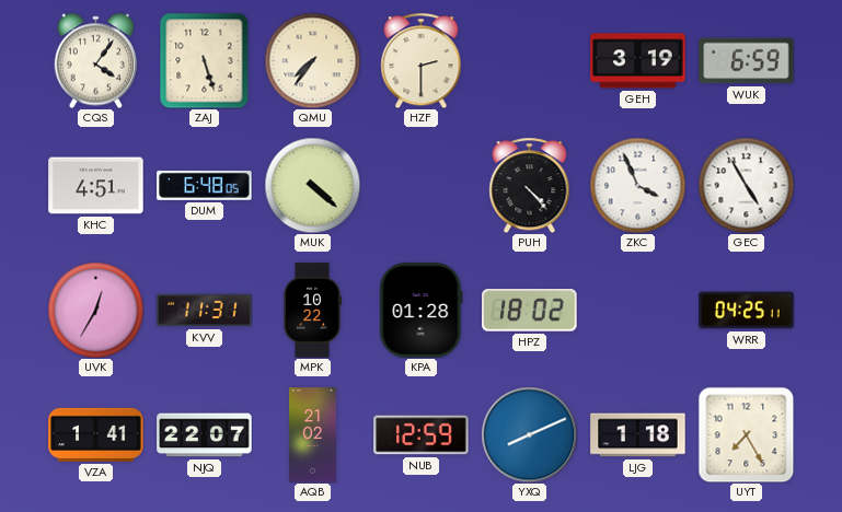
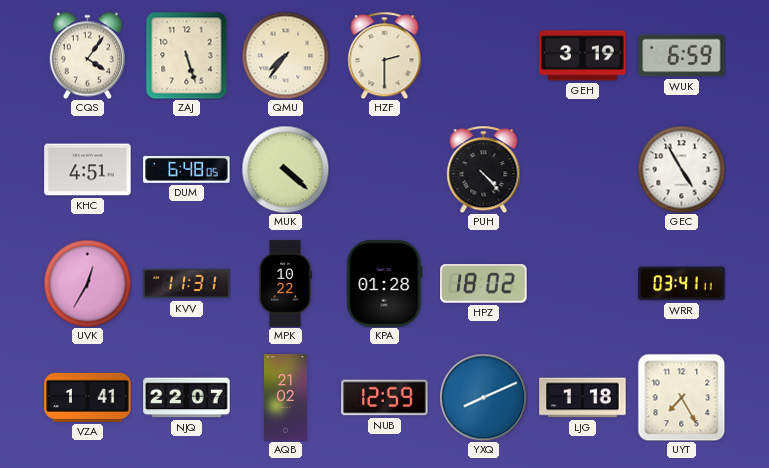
ZKC: 3:56 -> none
WRR: 04:25 -> 03:41
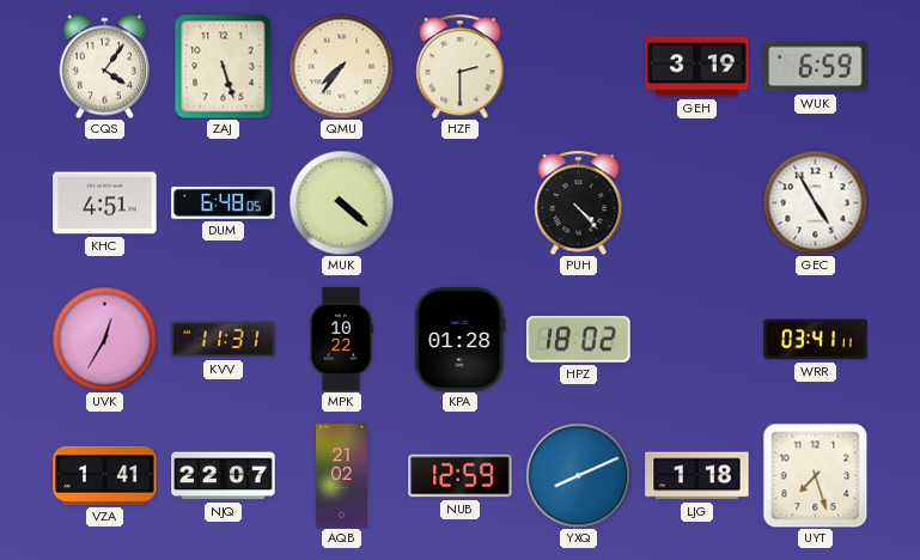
UYT: 7:25 -> 7:27
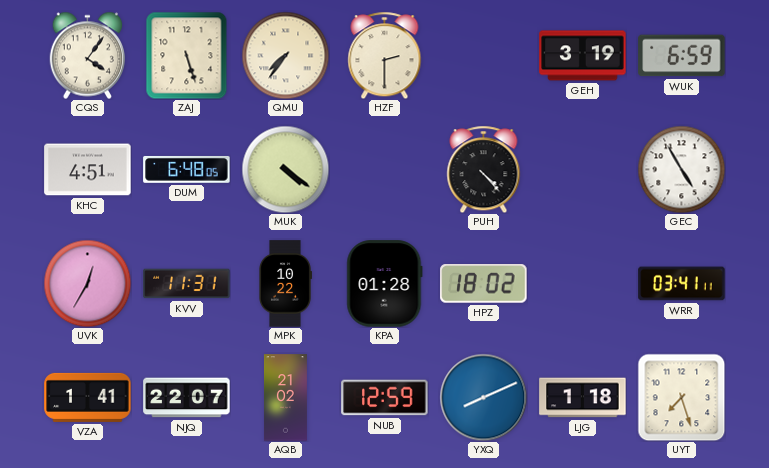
MUK: 4:22 -> 4:21
